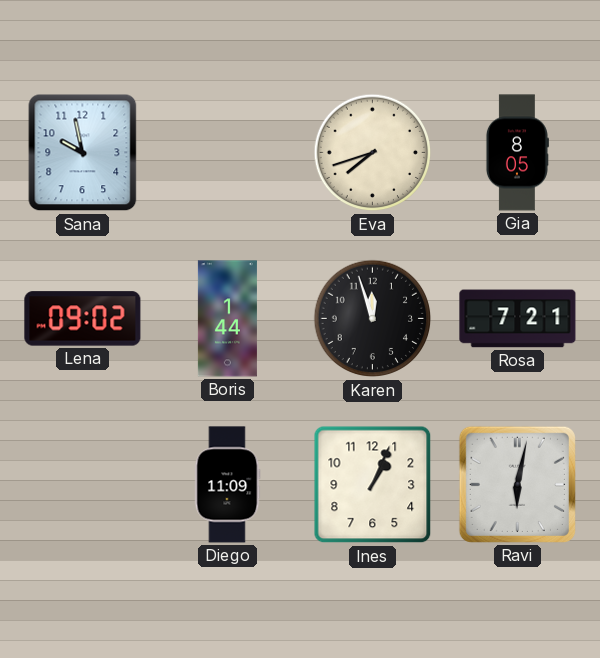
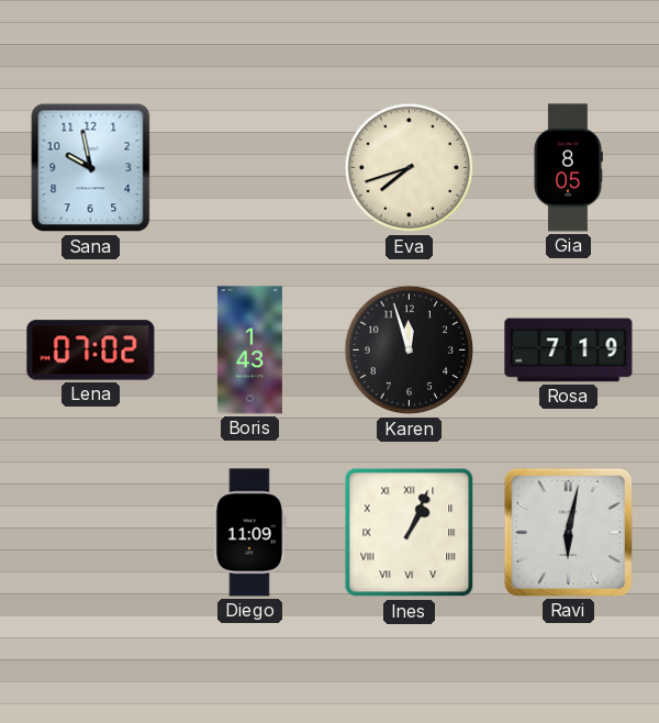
Lena: 09:02 -> 07:02
Boris: 1:44 -> 1:43
Rosa: 7:21 -> 7:19
Ines numerals: Arabic -> Roman
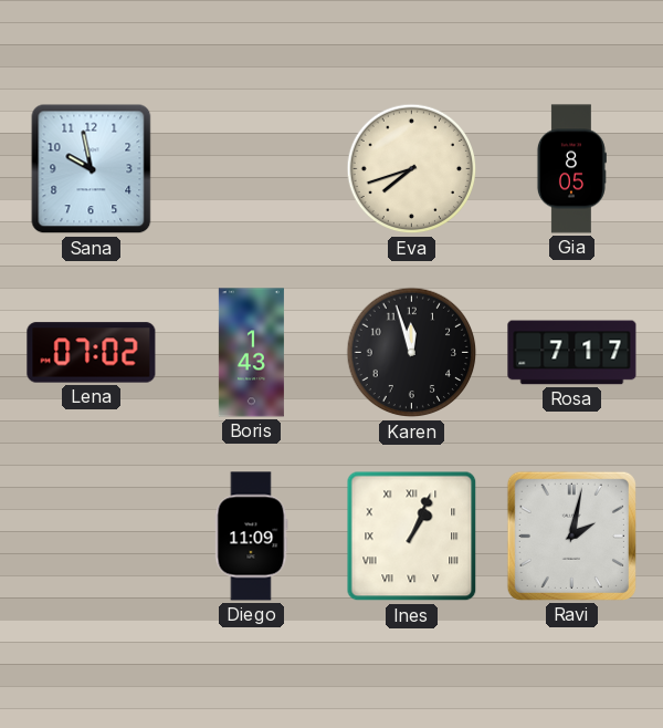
Rosa: 7:19 -> 7:17
Ravi: 6:02 -> 2:02
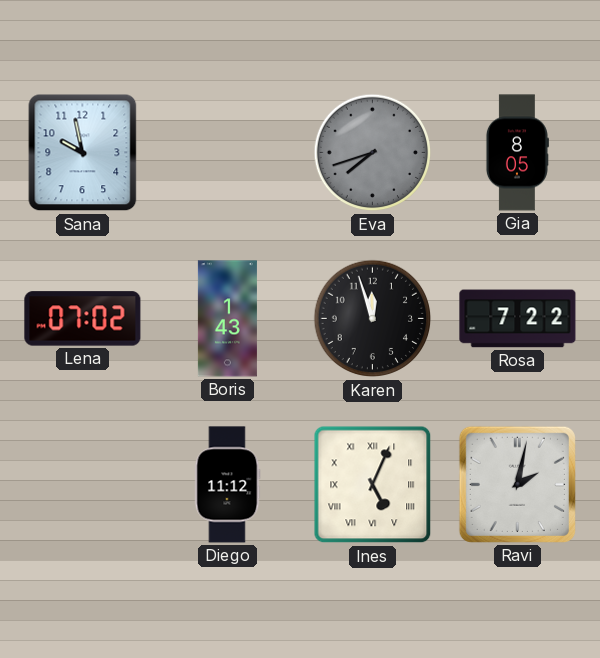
Eva dial: cream -> grey
Rosa: 7:17 -> 7:22
Diego: 11:09 -> 11:12
Ines: 1:04 -> 5:04
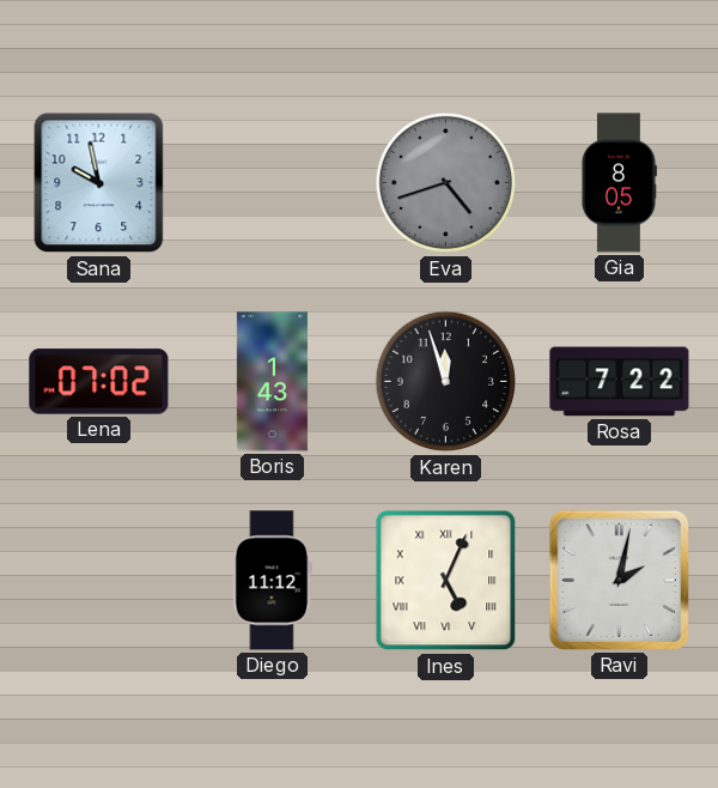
Eva: 7:42 -> 4:42
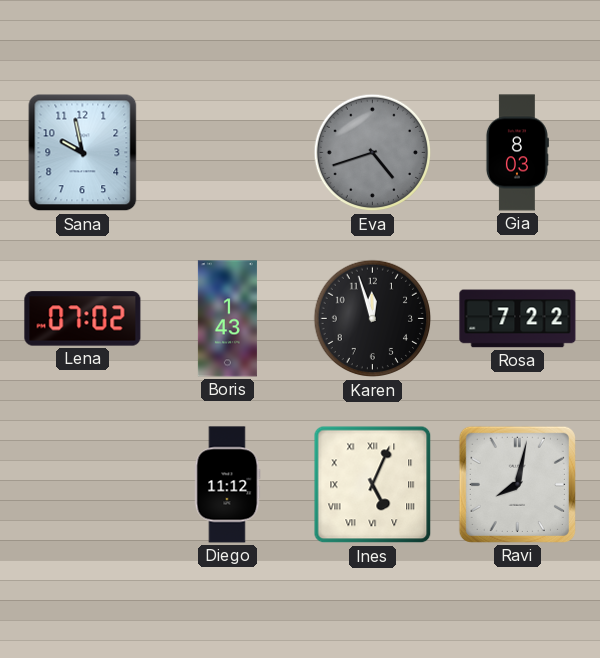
Gia: 8:05 -> 8:03
Ravi: 2:02 -> 8:02
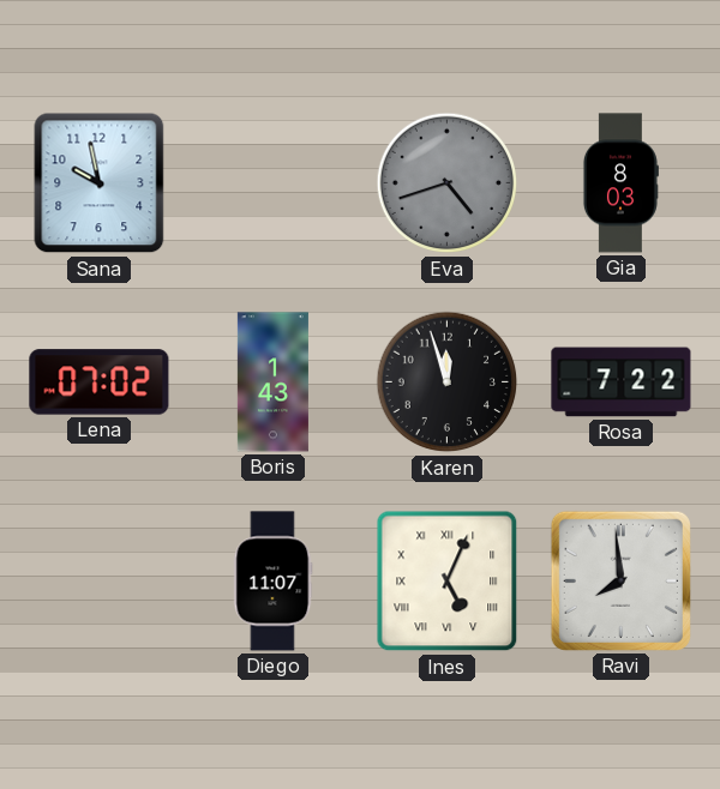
Diego: 11:12 -> 11:07
Ravi: 8:02 -> 7:59
